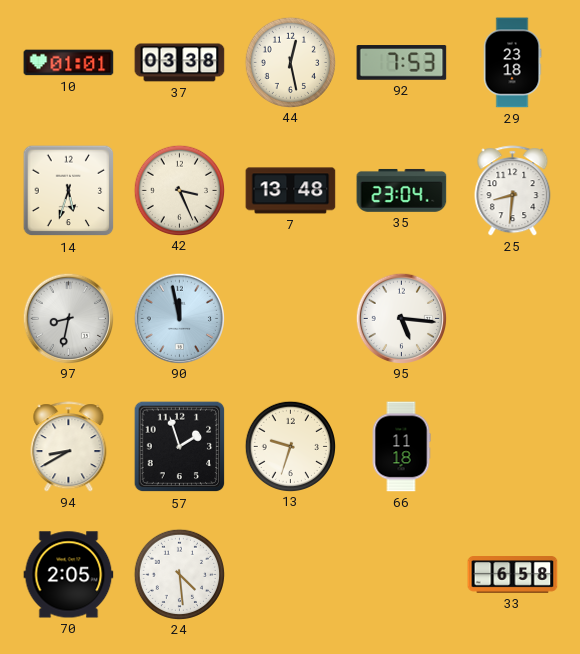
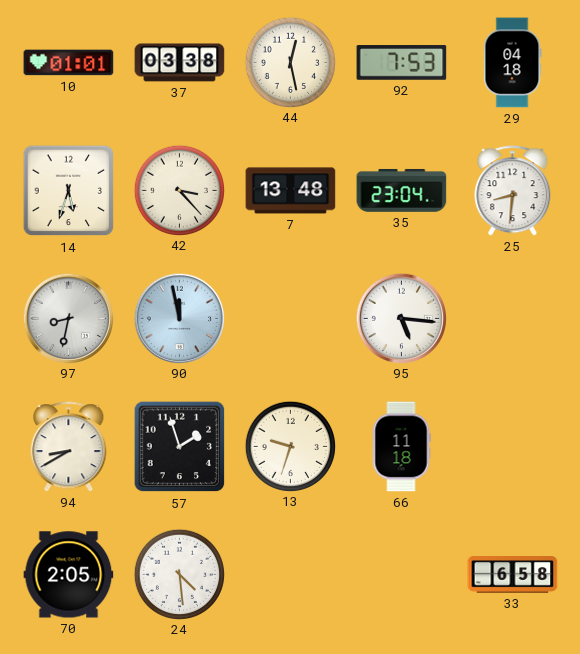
29: 23:18 -> 04:18
42: 3:26 -> 3:23
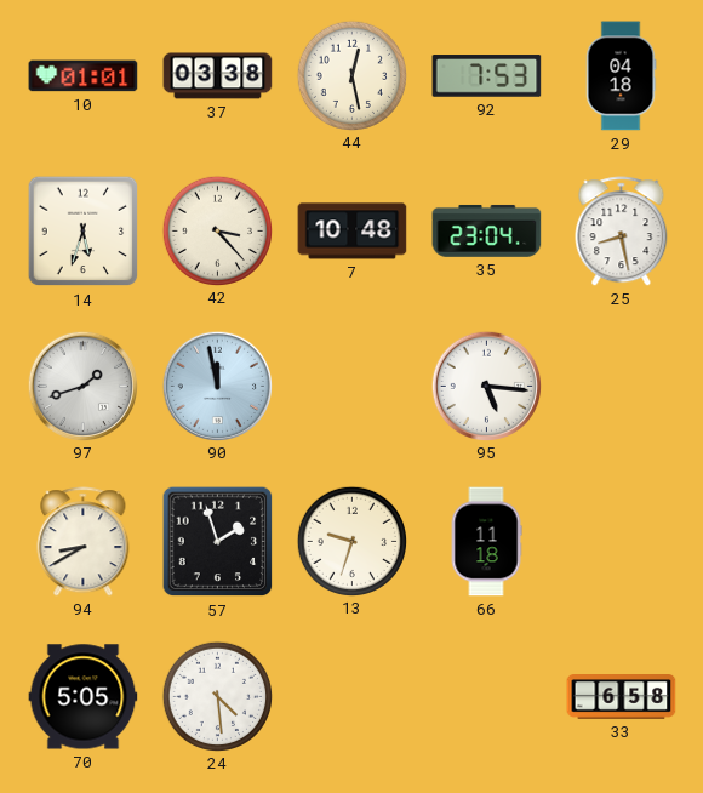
7: 13:48 -> 10:48
25: 8:31 -> 8:28
97: 8:32 -> 1:42
70: 2:05 -> 5:05
